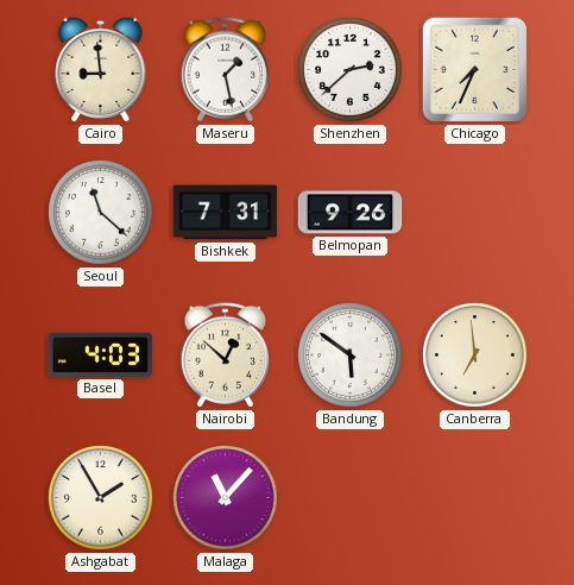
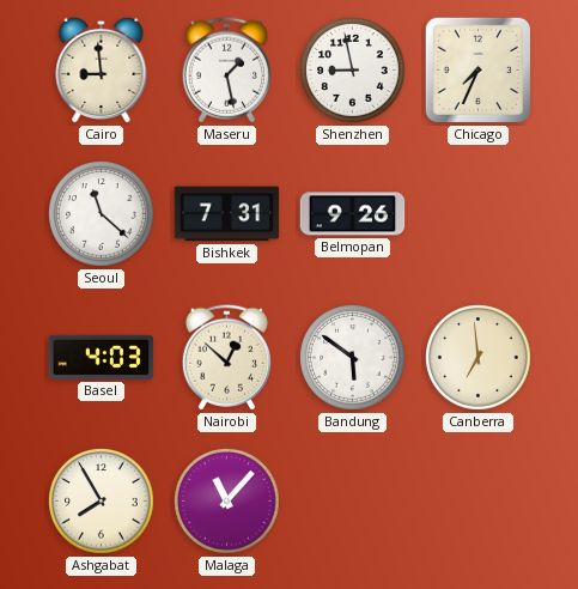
Shenzhen: 2:38 -> 8:58
Ashgabat: 1:55 -> 7:55
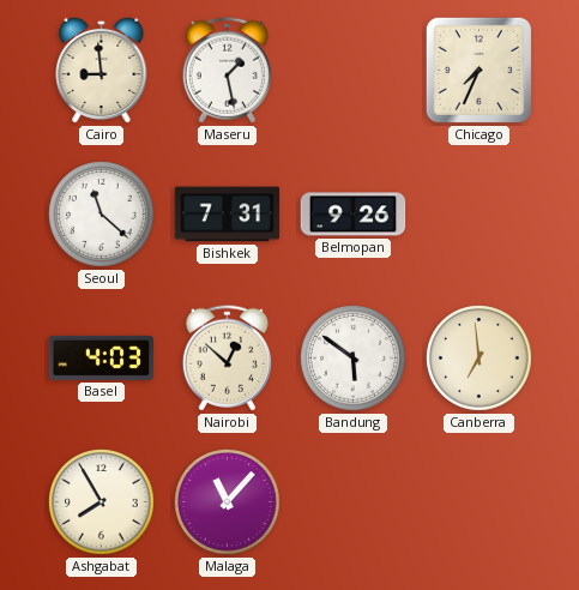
Shenzhen: 8:58 -> none
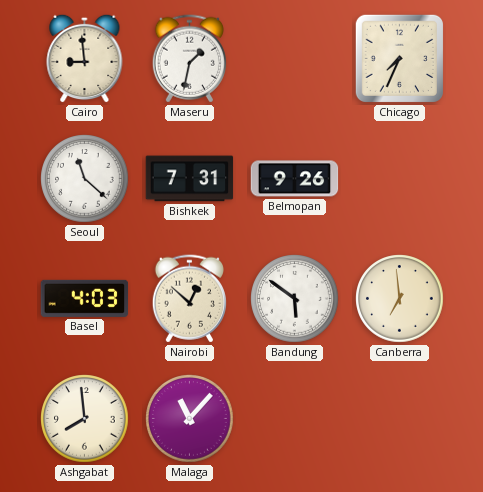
Maseru: 1:28 -> 1:32
Ashgabat: 7:55 -> 7:59
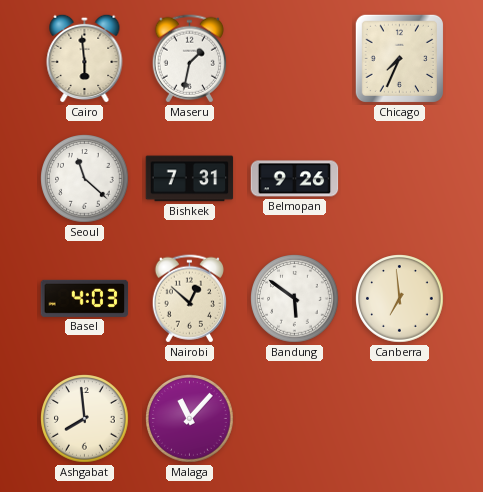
Cairo: 8:59 -> 5:59
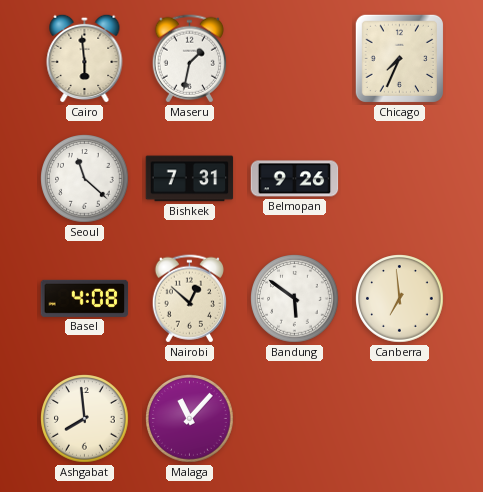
Basel: 4:03 -> 4:08
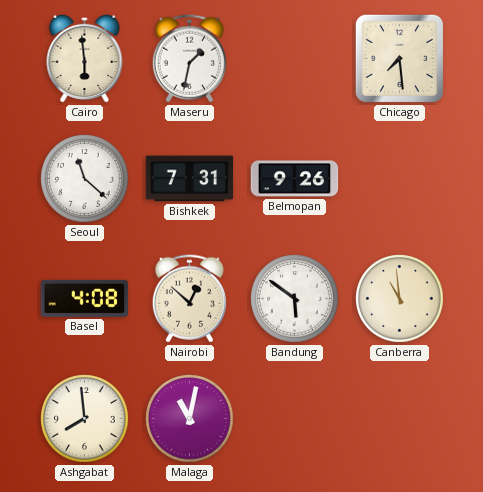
Chicago: 7:34 -> 7:29
Canberra: 6:59 -> 10:59
Malaga: 11:07 -> 11:02
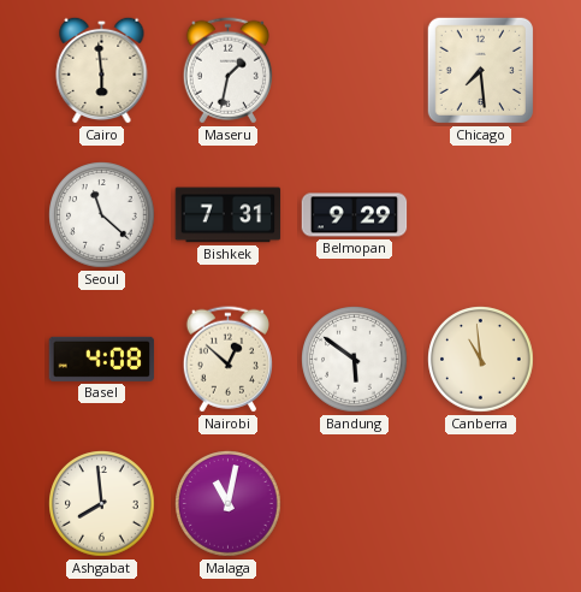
Belmopan: 9:26 -> 9:29
